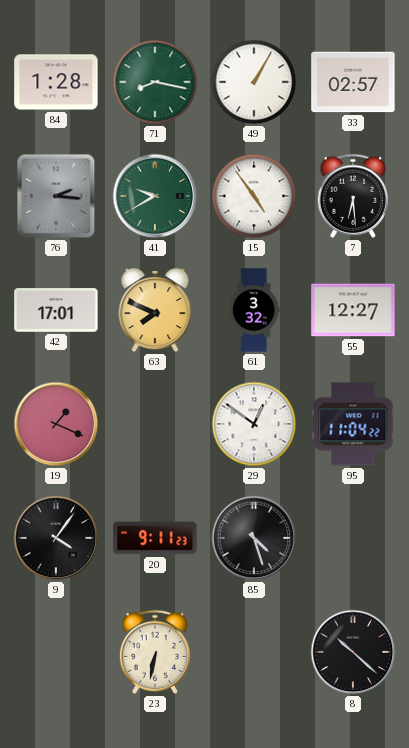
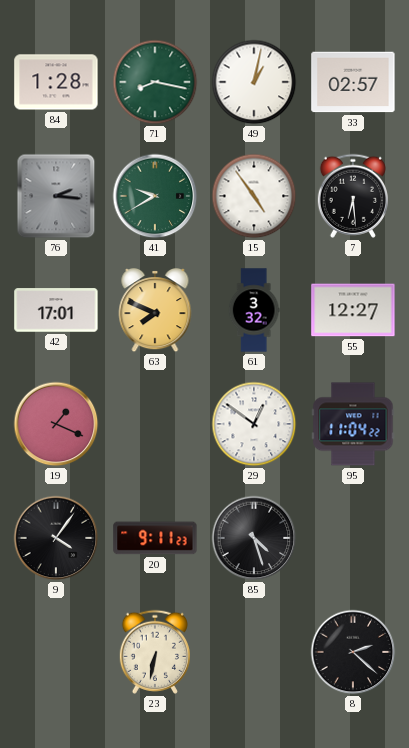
49: 1:05 -> 1:02
8: 10:22 -> 2:22
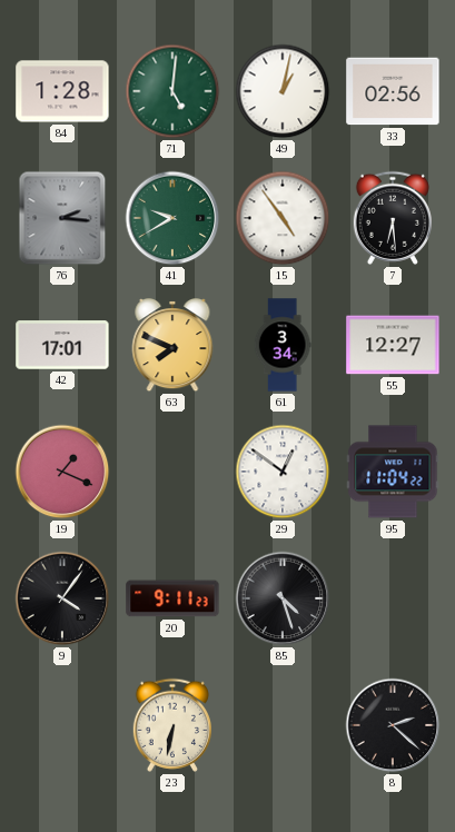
71: 8:17 -> 5:01
33: 02:57 -> 02:56
61: 3:32 -> 3:34
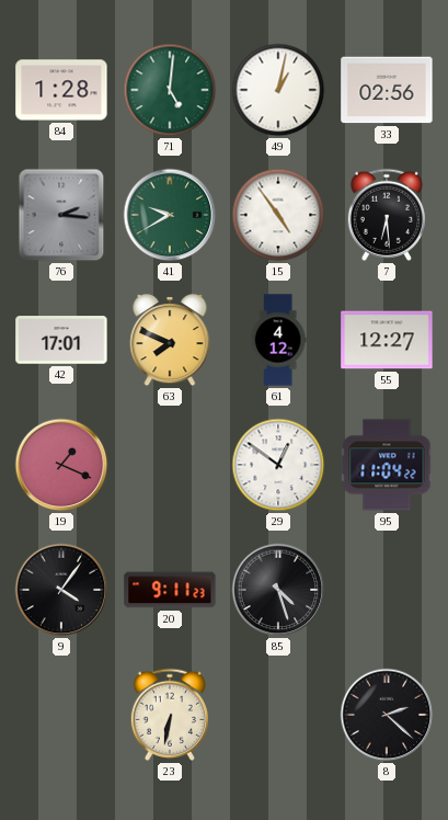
61: 3:34 -> 4:12
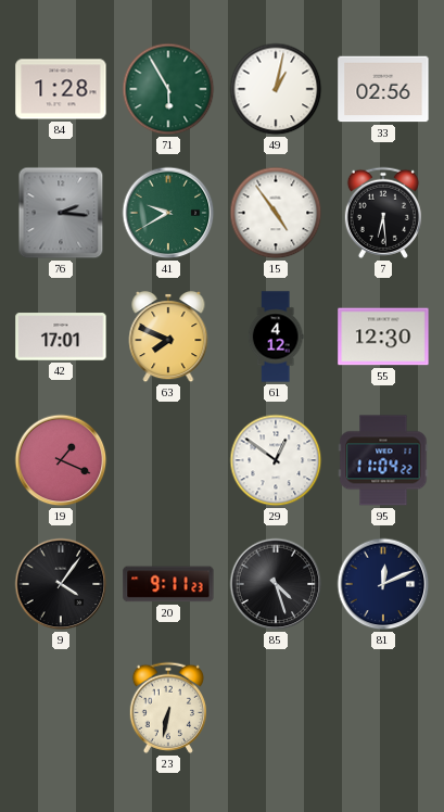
71: 5:01 -> 5:55
55: 12:27 -> 12:30
81: none -> 12:11
8: 2:22 -> none
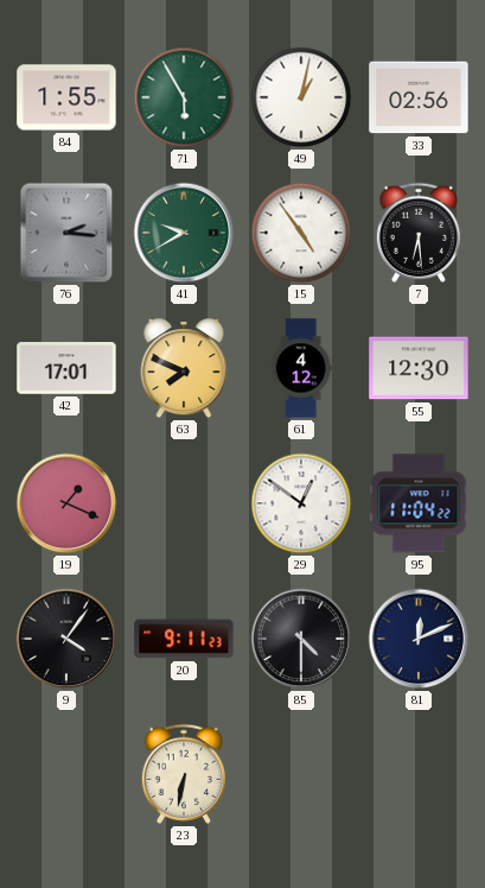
84: 1:28 -> 1:55
85: 4:27 -> 4:30
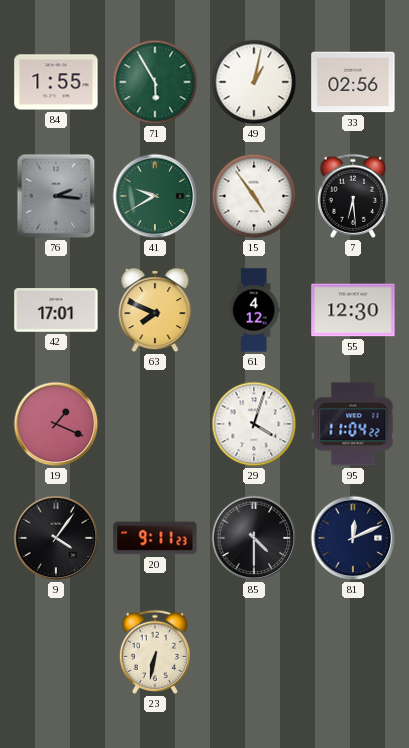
29: 12:51 -> 4:03
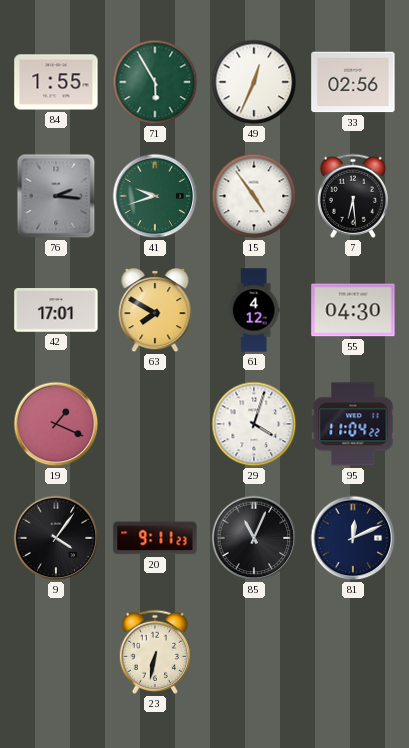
49: 1:02 -> 12:34
41: 9:40 -> 9:42
63: 7:49 -> 7:50
55: 12:30 -> 04:30
85: 4:30 -> 11:04
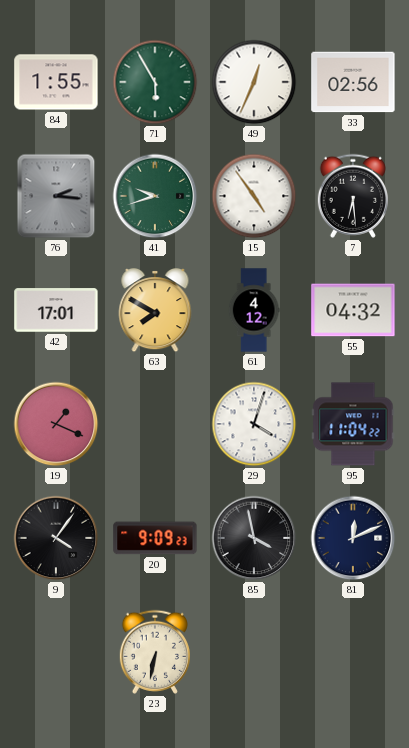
55: 04:30 -> 04:32
20: 9:11 -> 9:09
85: 11:04 -> 3:58
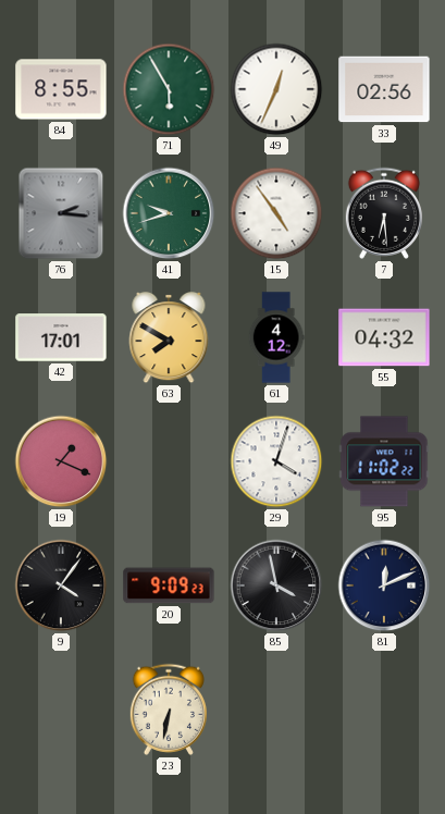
84: 1:55 -> 8:55
95: 11:04 -> 11:02
